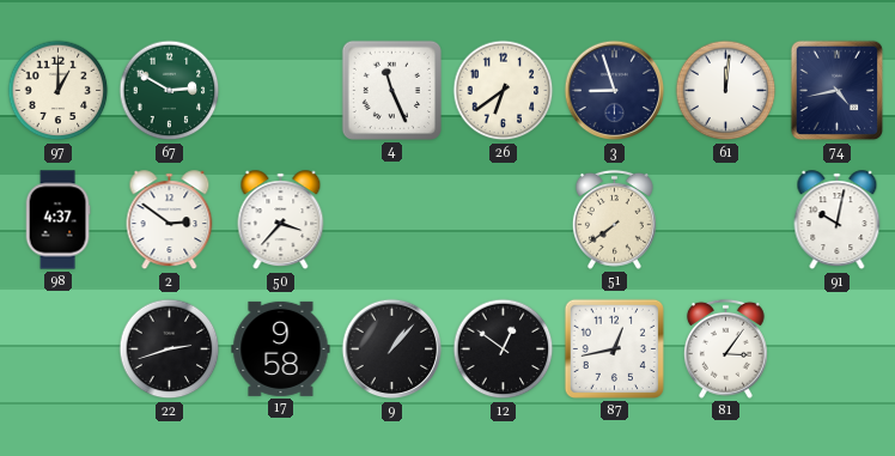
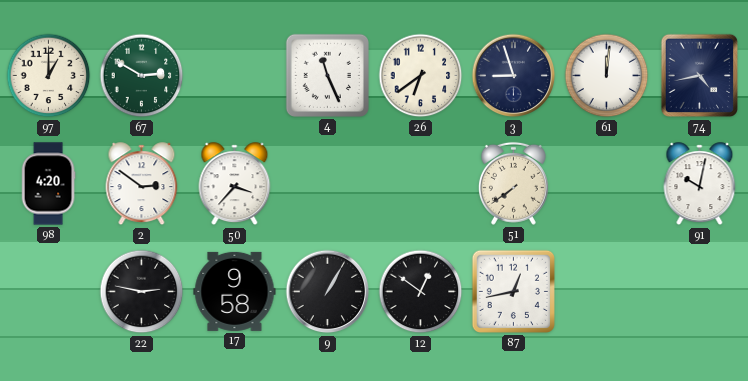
98: 4:37 -> 4:20
22: 2:42 -> 2:47
9: 1:07 -> 1:05
81: 3:06 -> none
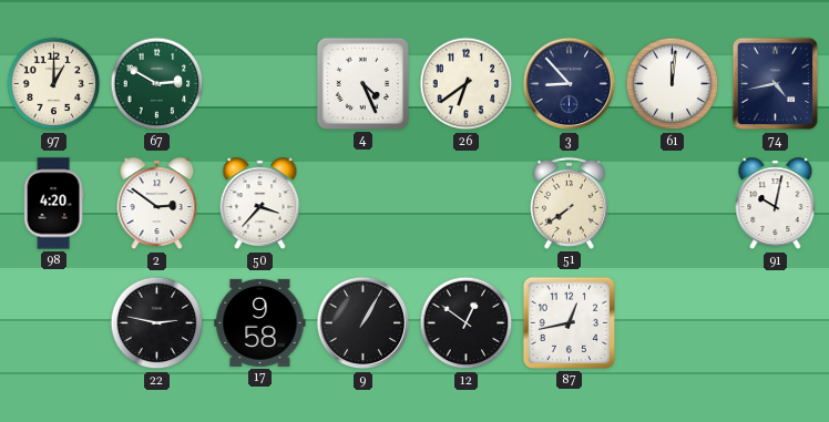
4: 11:26 -> 4:26
3: 8:57 -> 8:53
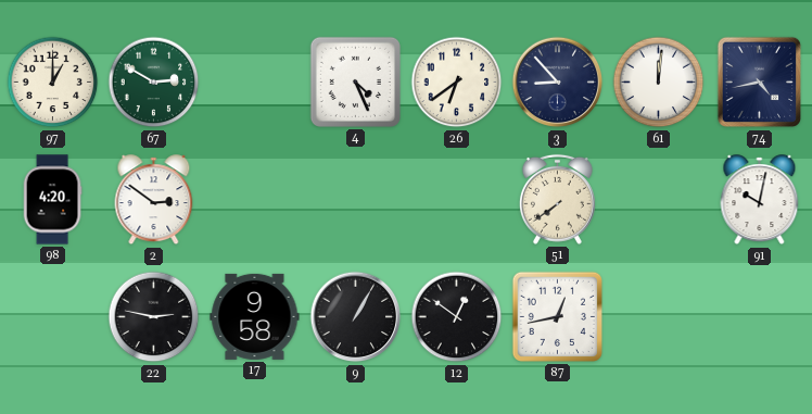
50: 3:37 -> none
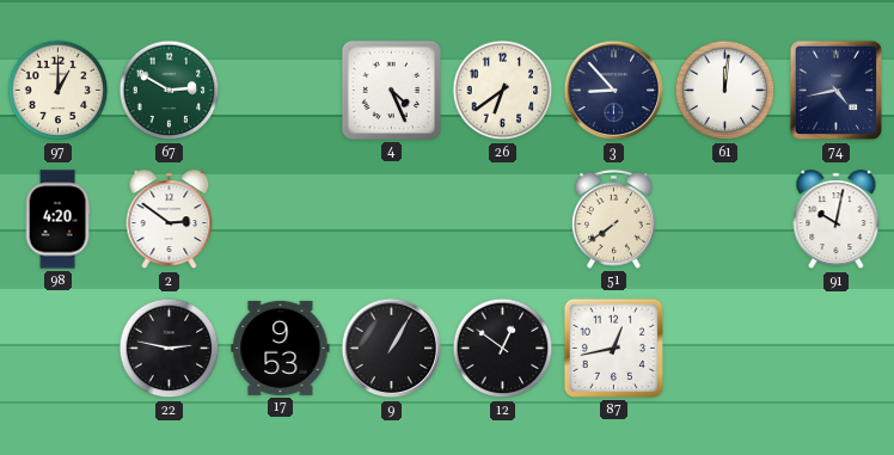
17: 9:58 -> 9:53
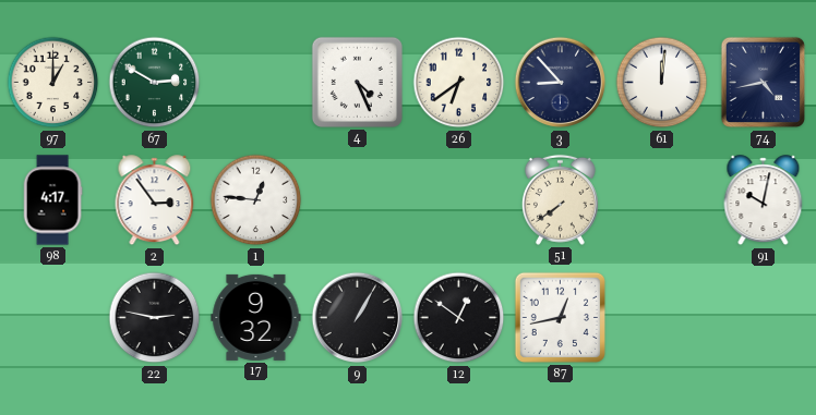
98: 4:20 -> 4:17
2: 2:51 -> 2:54
1: none -> 12:46
17: 9:53 -> 9:32
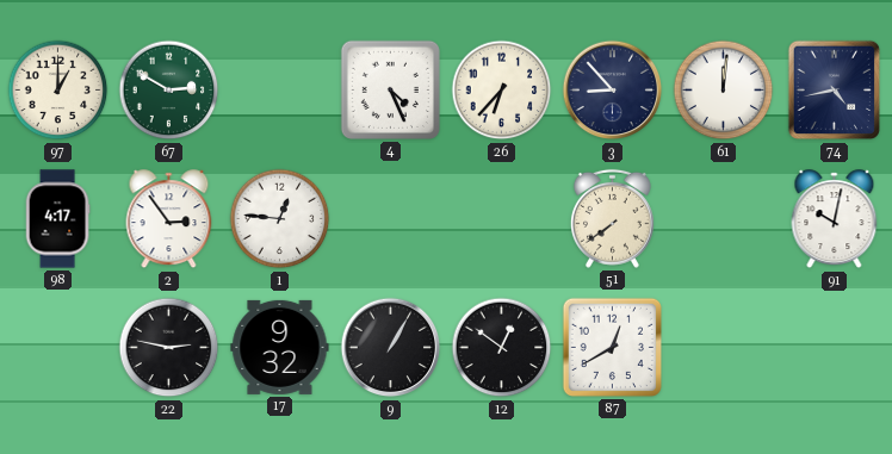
26: 6:39 -> 6:37
87: 12:43 -> 12:40
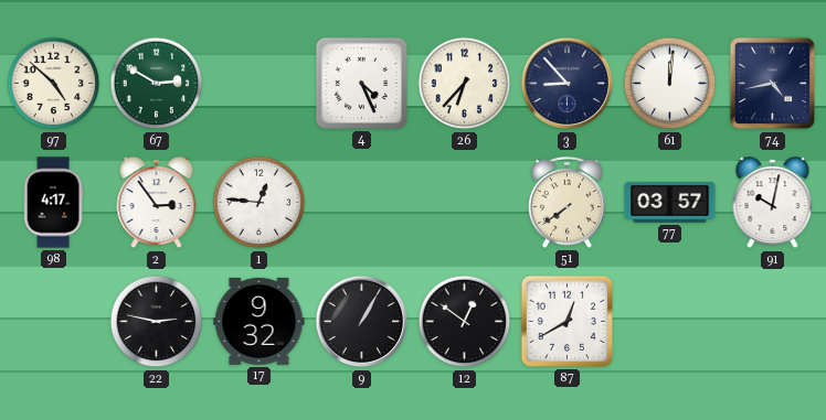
97: 1:00 -> 4:52
77: none -> 03:57
